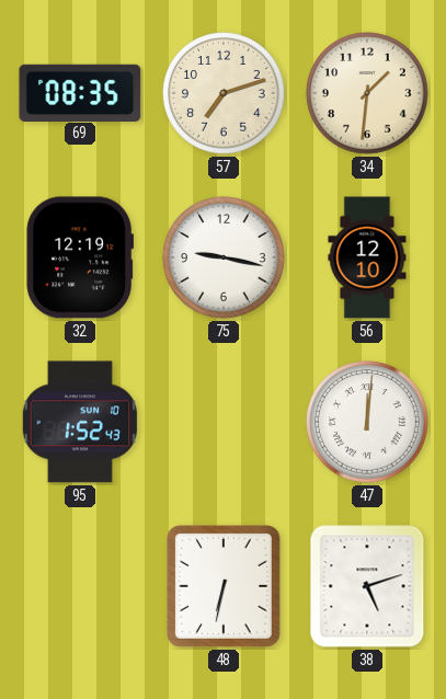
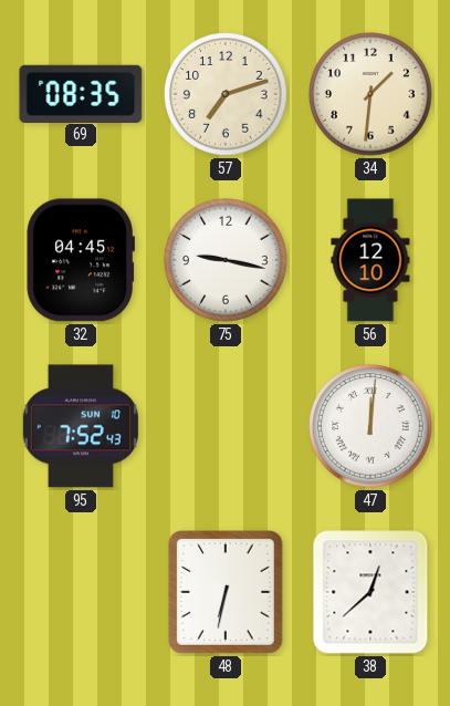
32: 12:19 -> 04:45
95: 1:52 -> 7:52
38: 5:12 -> 12:38
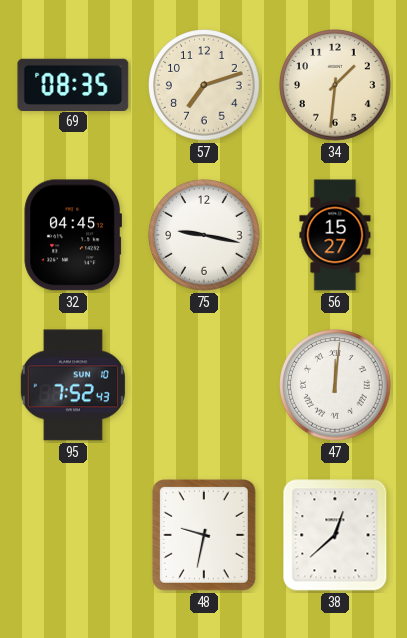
56: 12:10 -> 15:27
48: 6:32 -> 9:32
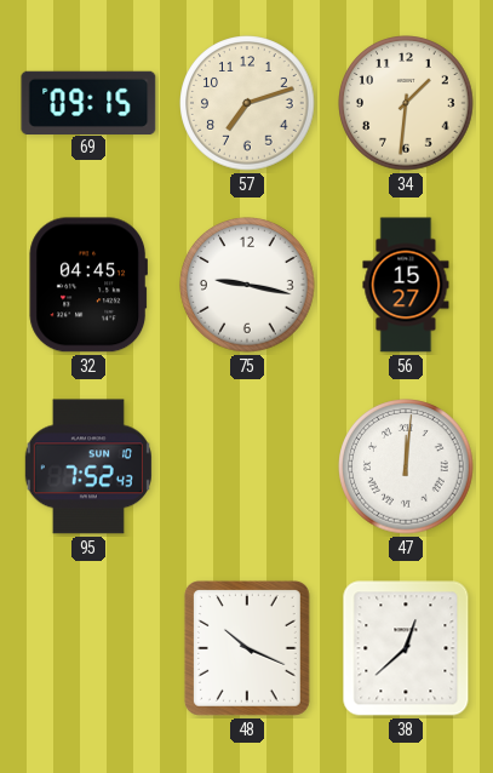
69: 08:35 -> 09:15
48: 9:32 -> 10:19
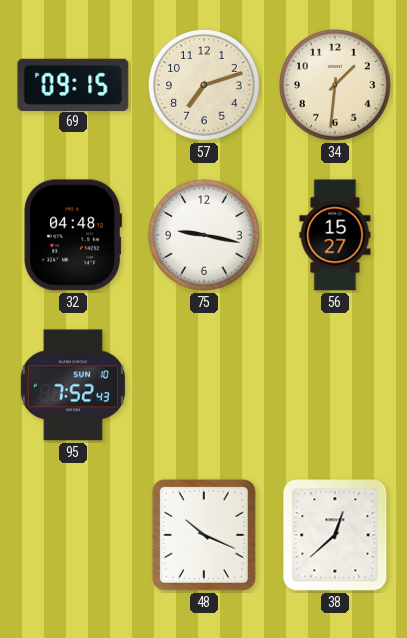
32: 04:45 -> 04:48
47: 12:01 -> none
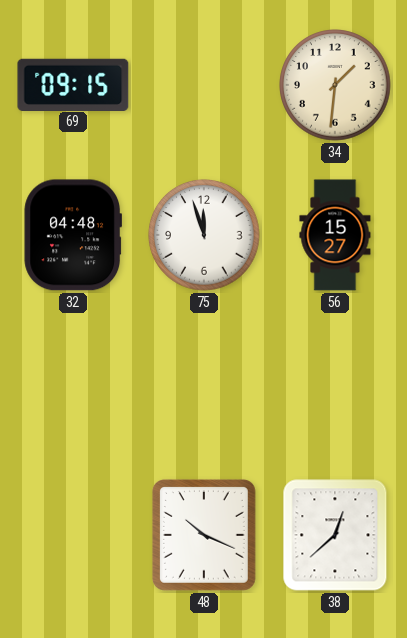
57: 7:12 -> none
75: 9:17 -> 11:57
95: 7:52 -> none
